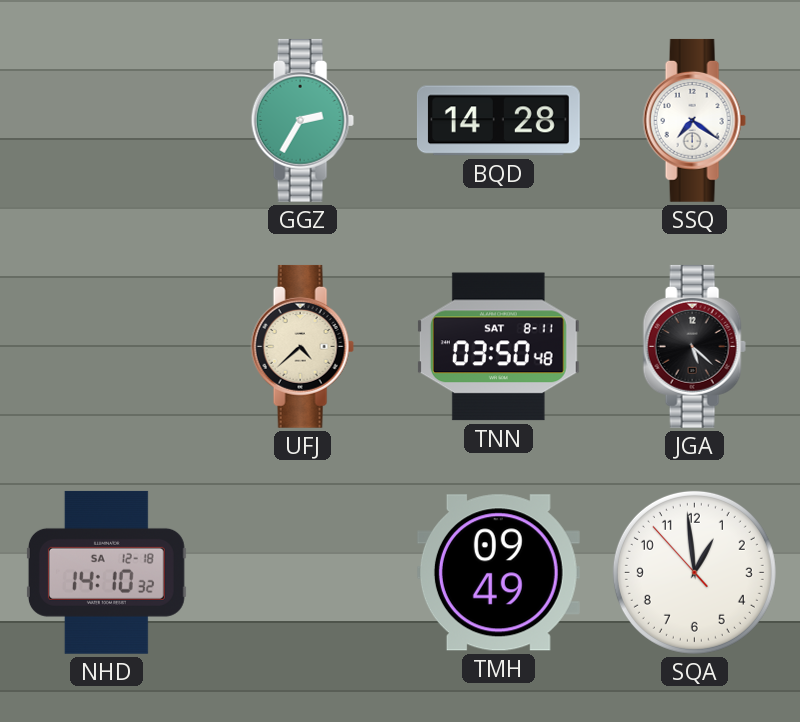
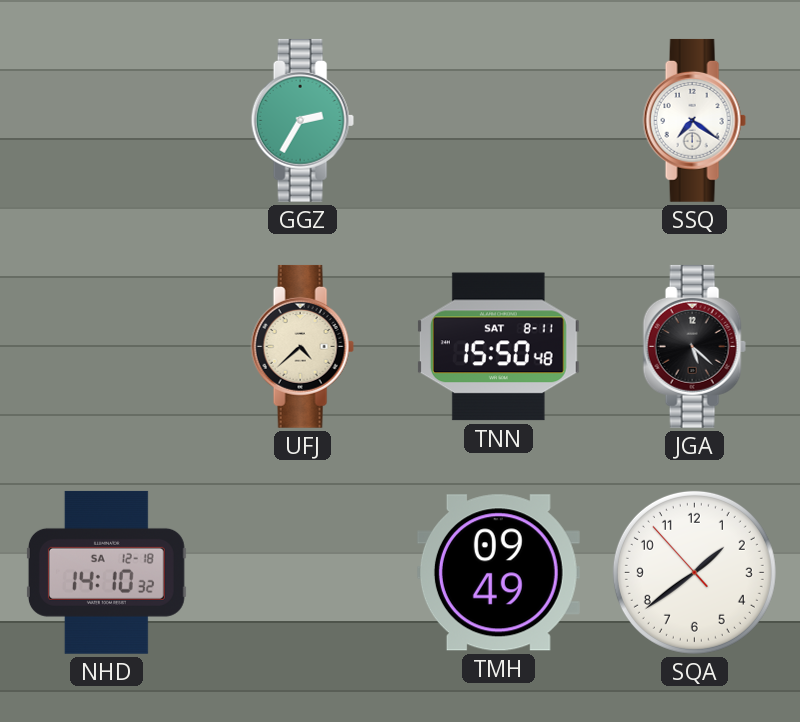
BQD: 14:28 -> none
TNN: 03:50 -> 15:50
SQA: 12:58 -> 1:38
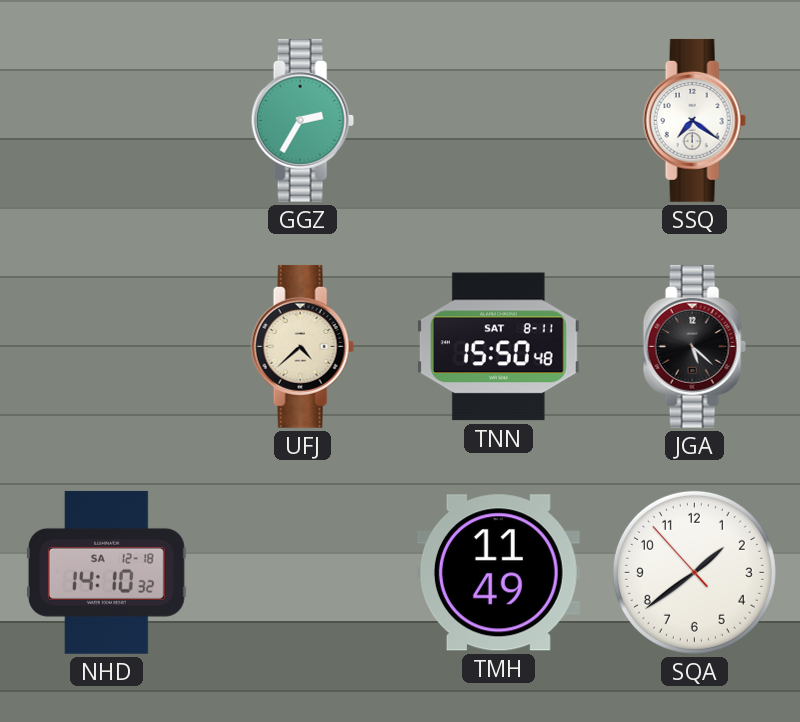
TMH: 09:49 -> 11:49
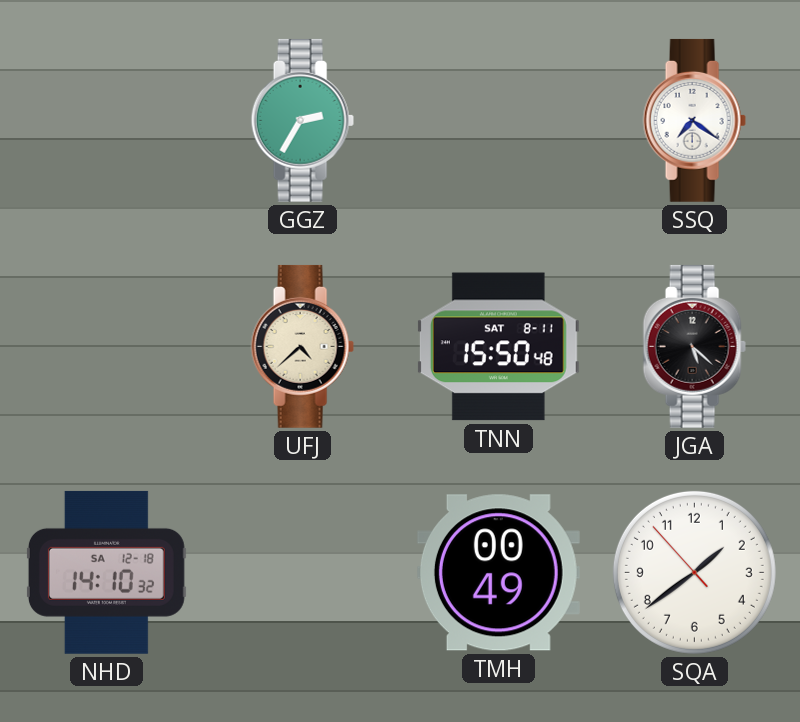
TMH: 11:49 -> 00:49
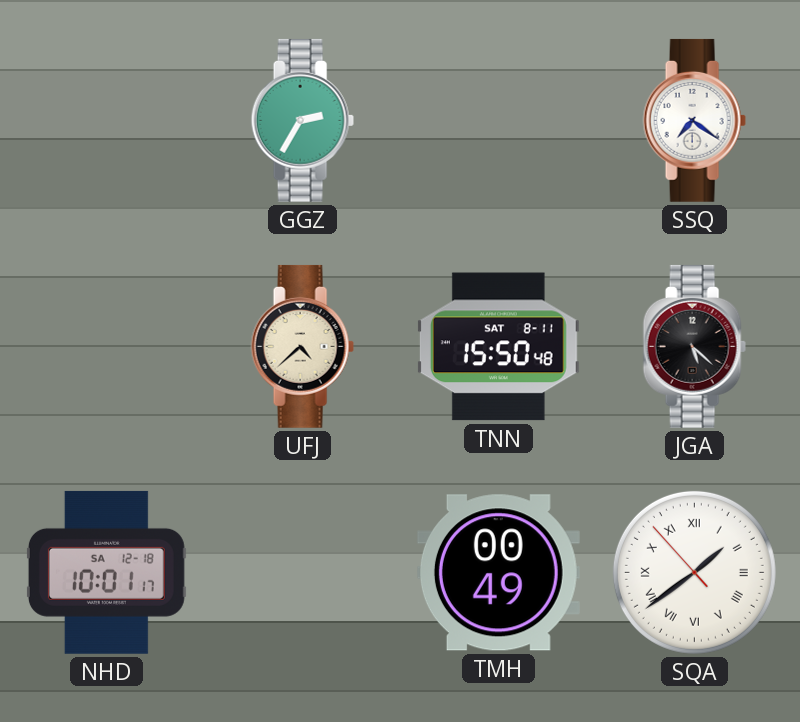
NHD: 14:10 -> 10:01
SQA numerals: Arabic -> Roman
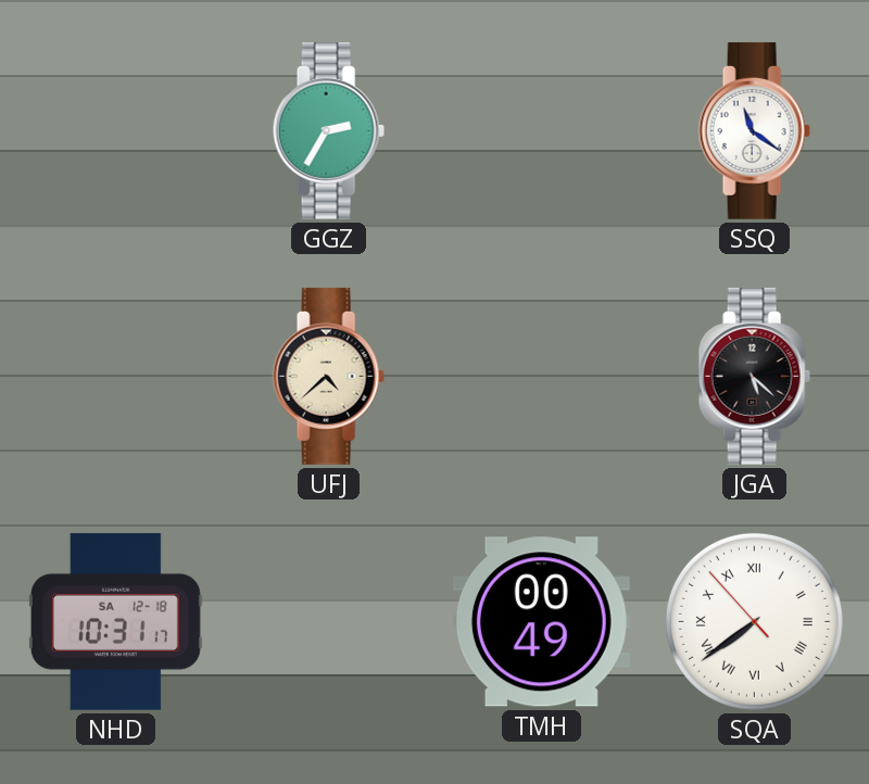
SSQ: 7:21 -> 11:21
TNN: 15:50 -> none
NHD: 10:01 -> 10:31
SQA: 1:38 -> 7:38
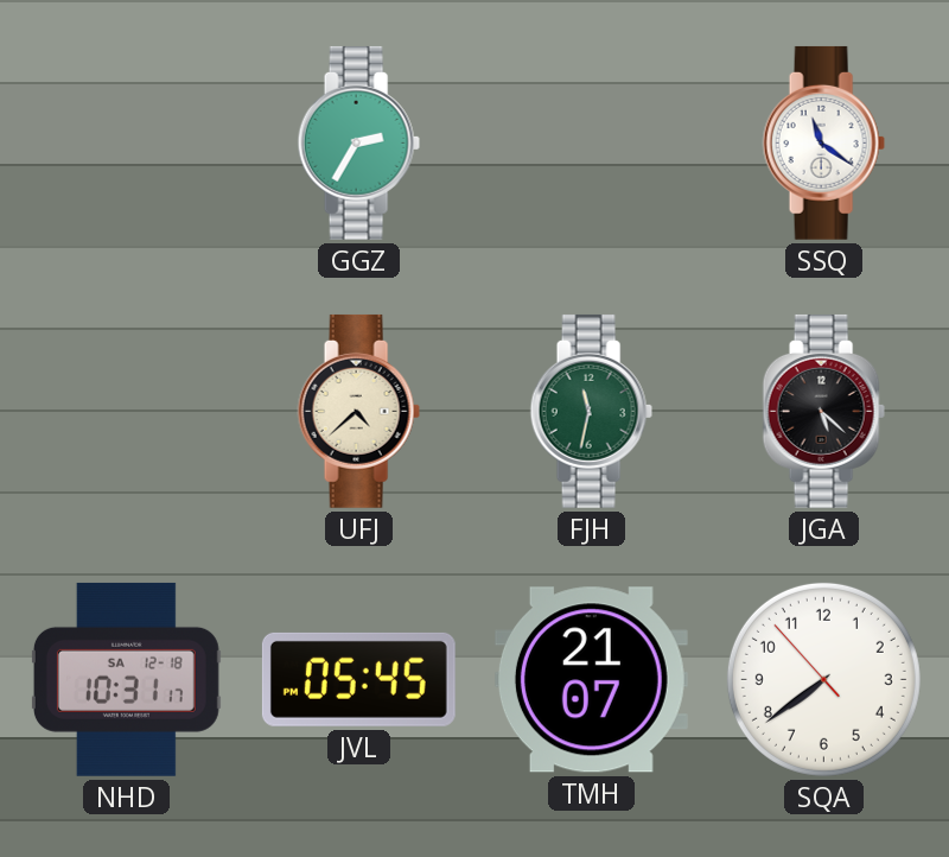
FJH: none -> 11:32
JVL: none -> 05:45
TMH: 00:49 -> 21:07
SQA numerals: Roman -> Arabic
